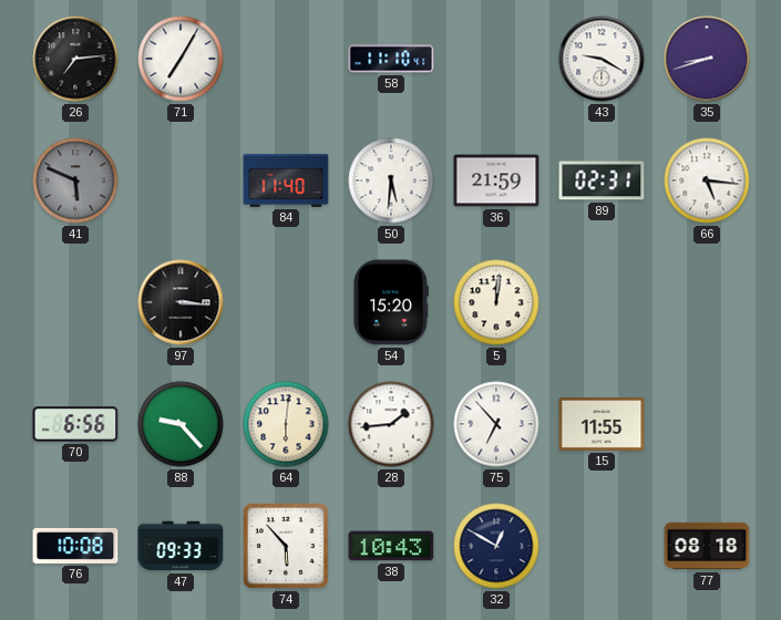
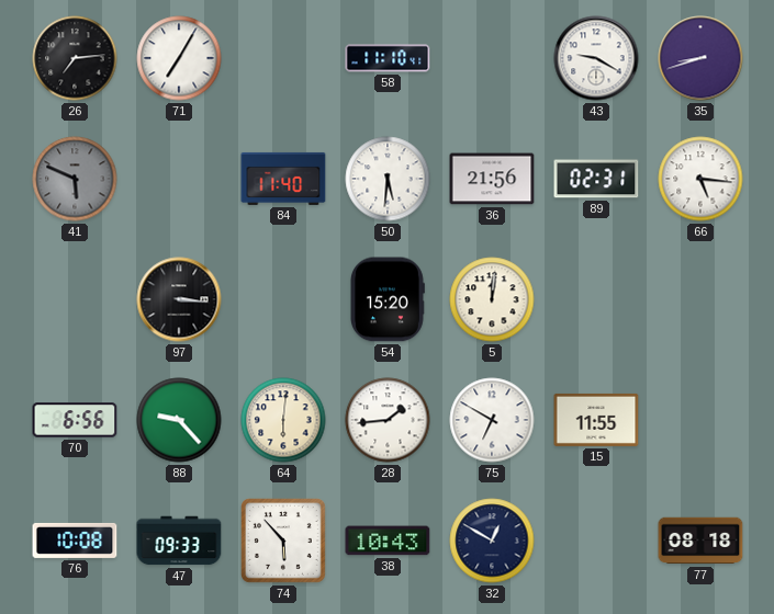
36: 21:59 -> 21:56
75: 6:53 -> 6:50
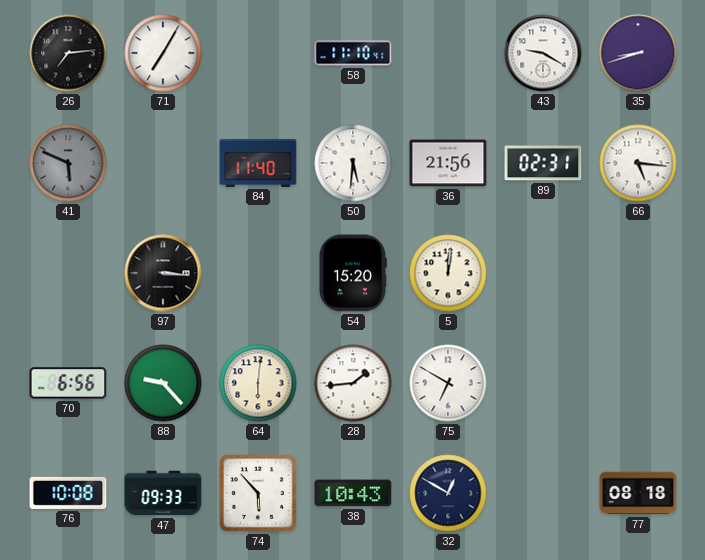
15: 11:55 -> none
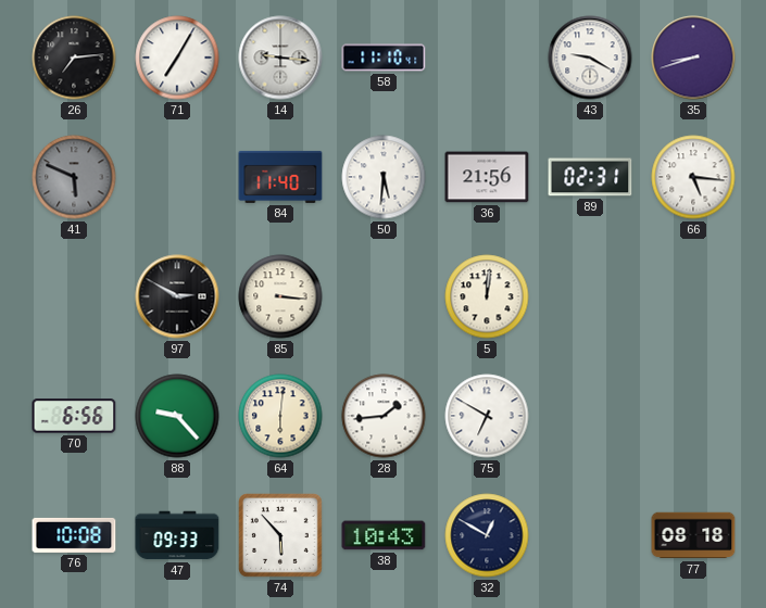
14: none -> 9:16
97: 3:16 -> 2:50
85: none -> 3:16
54: 15:20 -> none
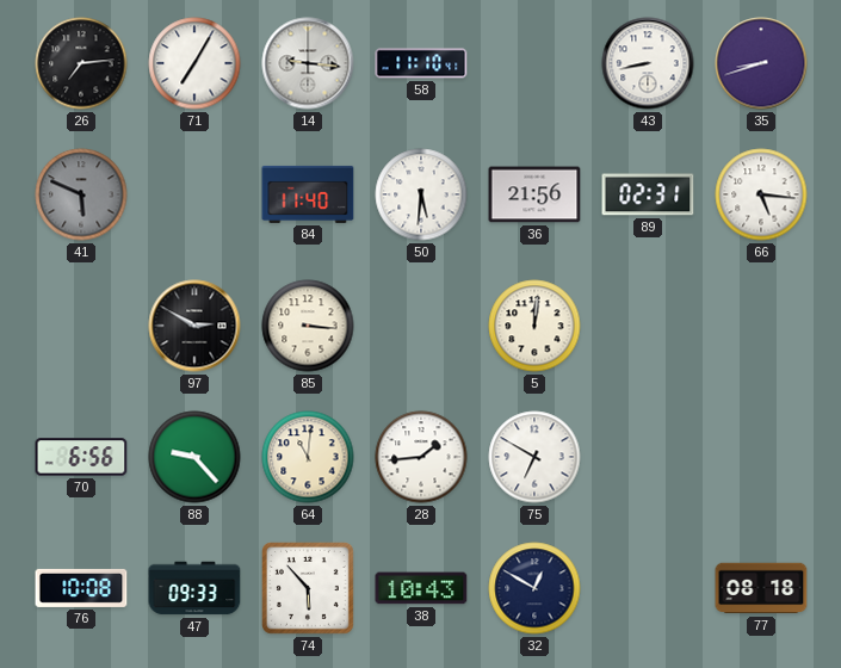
43: 9:20 -> 8:43
64: 6:01 -> 11:01
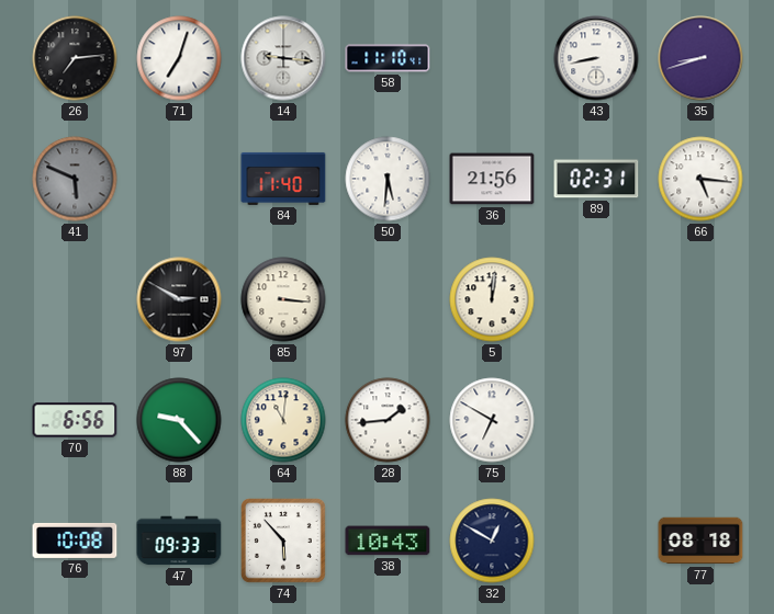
71: 7:05 -> 7:03
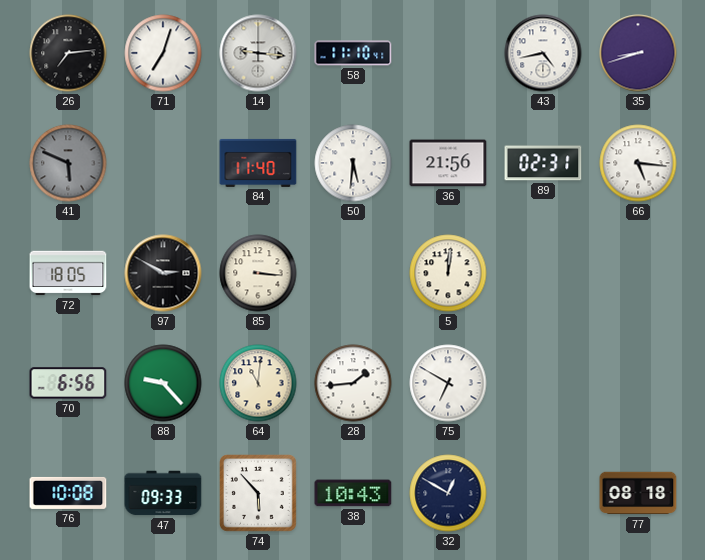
43: 8:43 -> 4:43
72: none -> 18:05
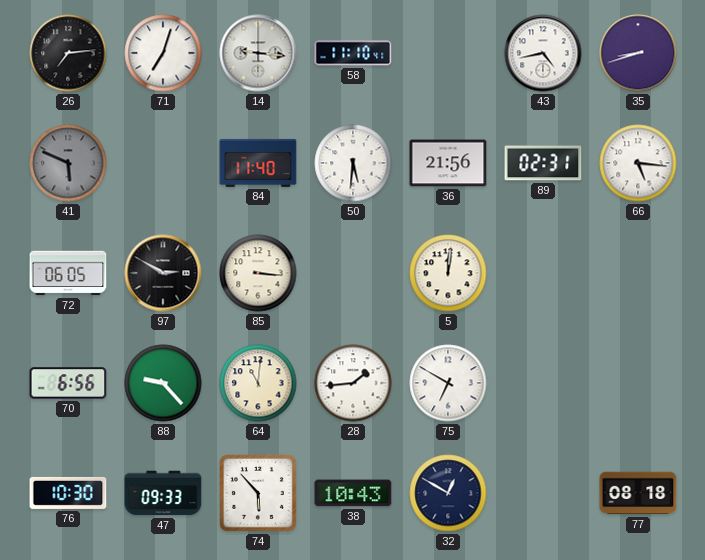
72: 18:05 -> 06:05
76: 10:08 -> 10:30
